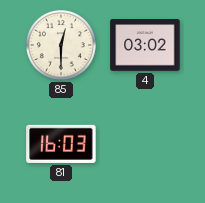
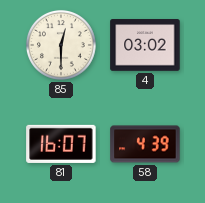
81: 16:03 -> 16:07
58: none -> 4:39
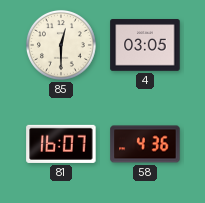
4: 03:02 -> 03:05
58: 4:39 -> 4:36
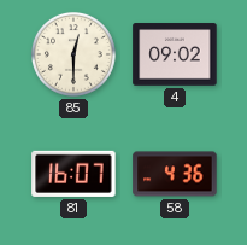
4: 03:05 -> 09:02
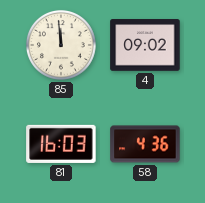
85: 12:30 -> 11:59
81: 16:07 -> 16:03
